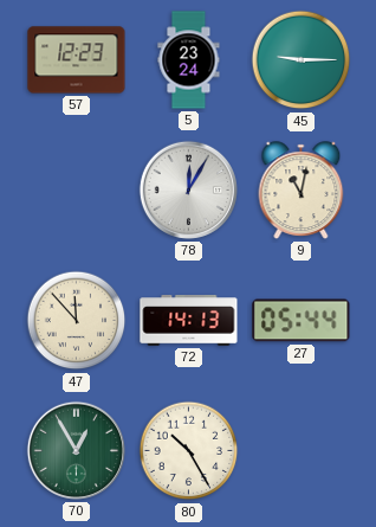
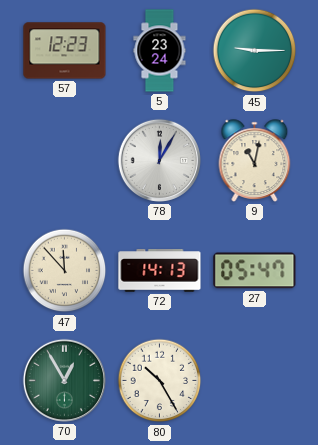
27: 05:44 -> 05:47
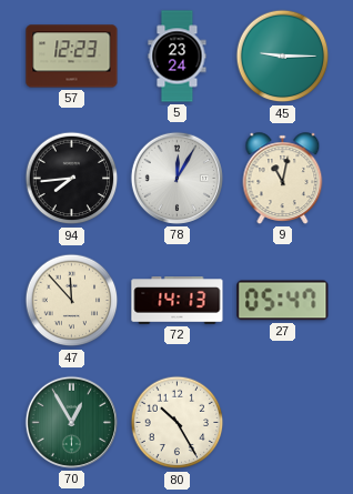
94: none -> 7:44
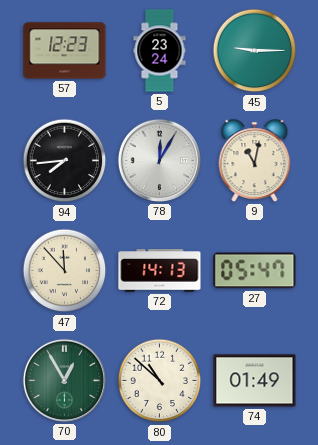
80: 10:25 -> 10:52
74: none -> 01:49
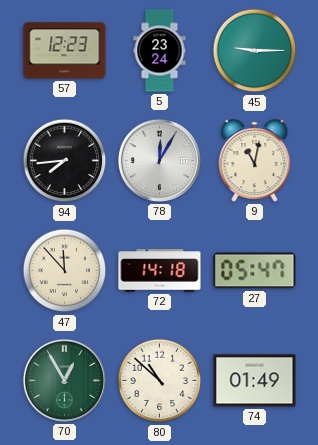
72: 14:13 -> 14:18
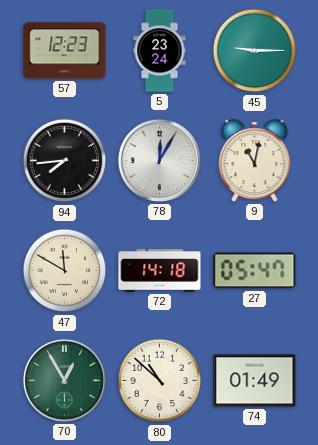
47: 11:53 -> 11:50
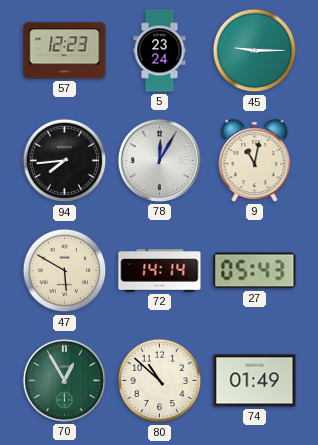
47: 11:50 -> 5:50
72: 14:18 -> 14:14
27: 05:47 -> 05:43
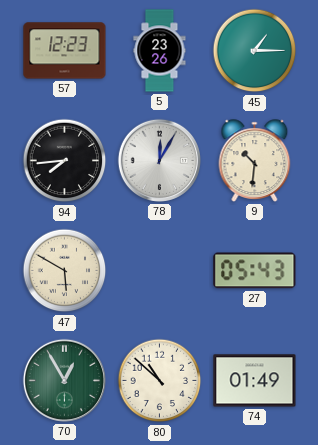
5: 23:24 -> 23:26
45: 9:15 -> 1:15
9: 11:02 -> 10:31
72: 14:14 -> none
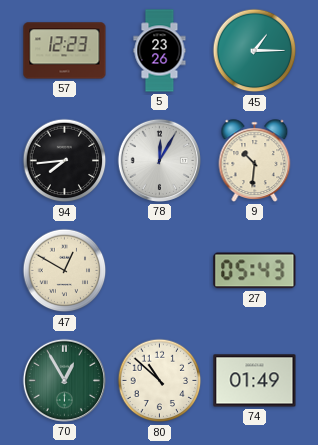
47: 5:50 -> 12:50
